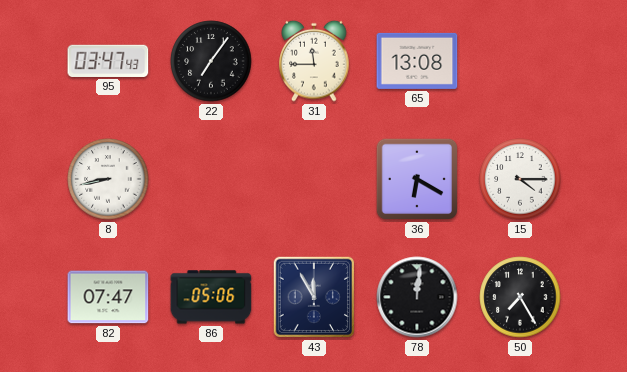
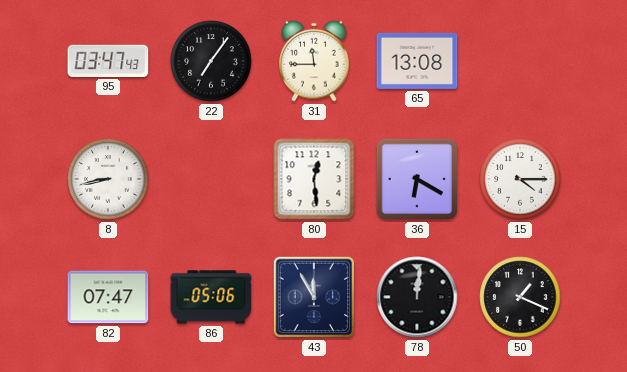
80: none -> 12:29
50: 7:25 -> 1:19
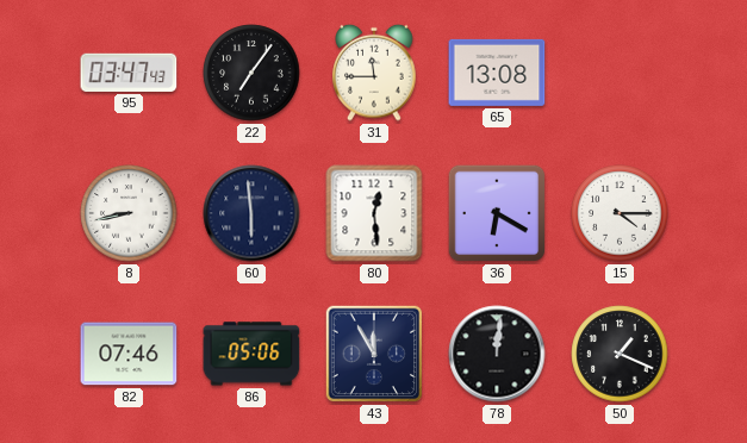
60: none -> 5:59
82: 07:47 -> 07:46
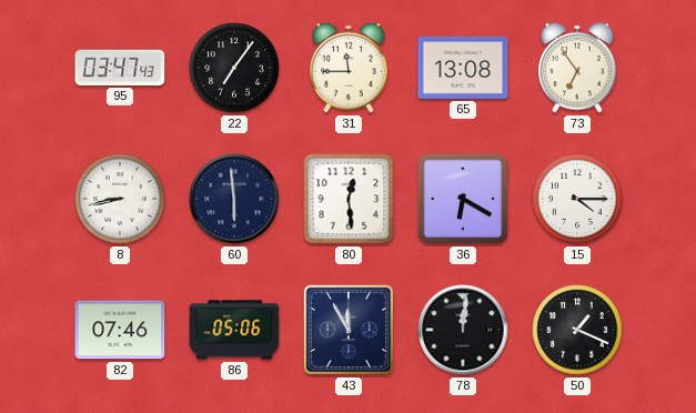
73: none -> 6:54
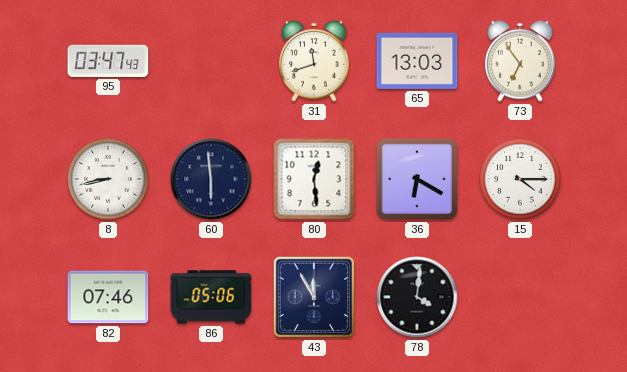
22: 7:06 -> none
31: 11:45 -> 11:42
65: 13:08 -> 13:03
78: 12:01 -> 4:01
50: 1:19 -> none
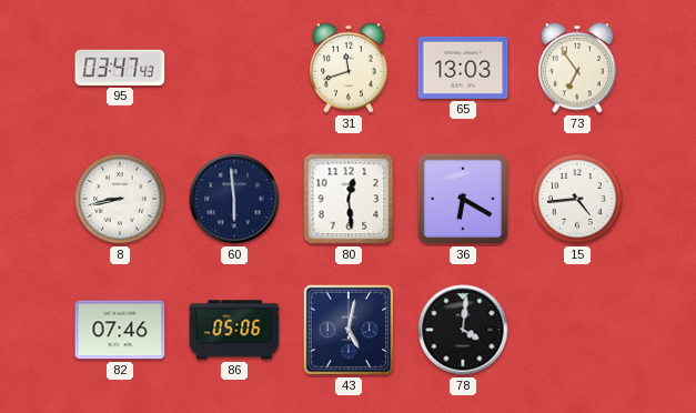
15: 4:15 -> 4:44
43: 11:55 -> 5:02
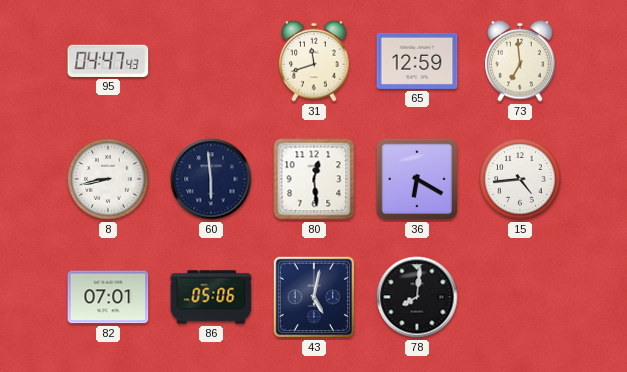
95: 03:47 -> 04:47
65: 13:03 -> 12:59
73: 6:54 -> 6:59
82: 07:46 -> 07:01
78: 4:01 -> 8:01
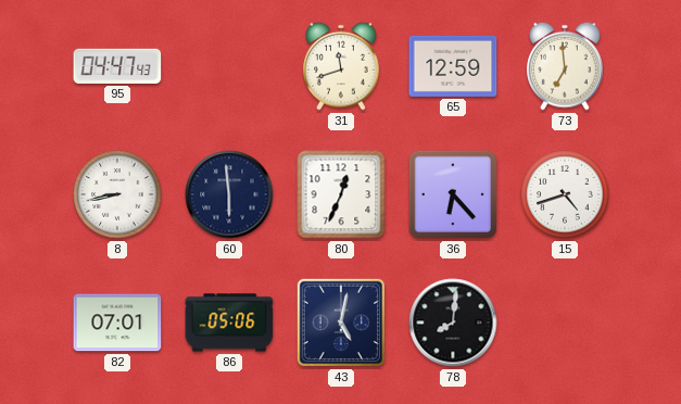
80: 12:29 -> 12:34
36: 6:20 -> 6:23
15: 4:44 -> 4:42
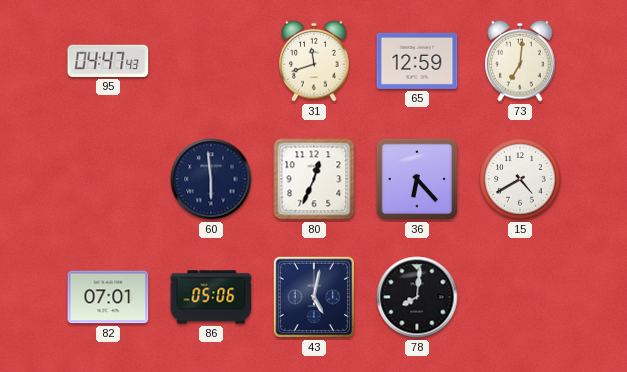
73: 6:59 -> 7:01
8: 8:43 -> none
15: 4:42 -> 4:40
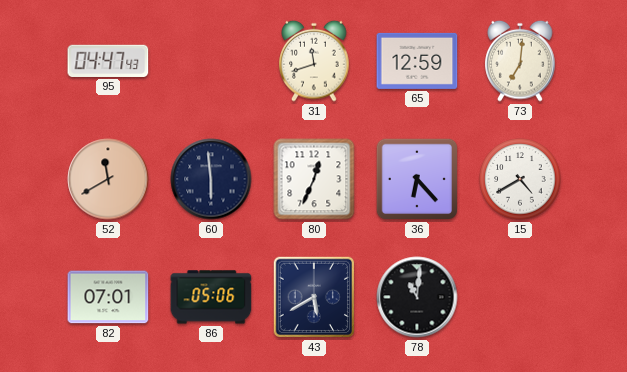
52: none -> 11:40
43: 5:02 -> 5:40
78: 8:01 -> 11:01
